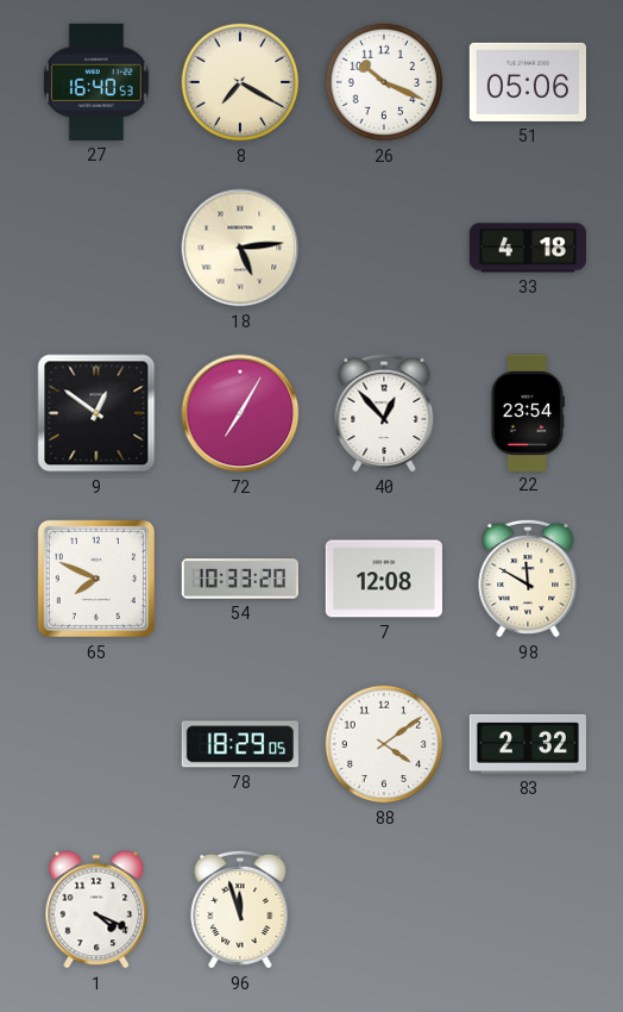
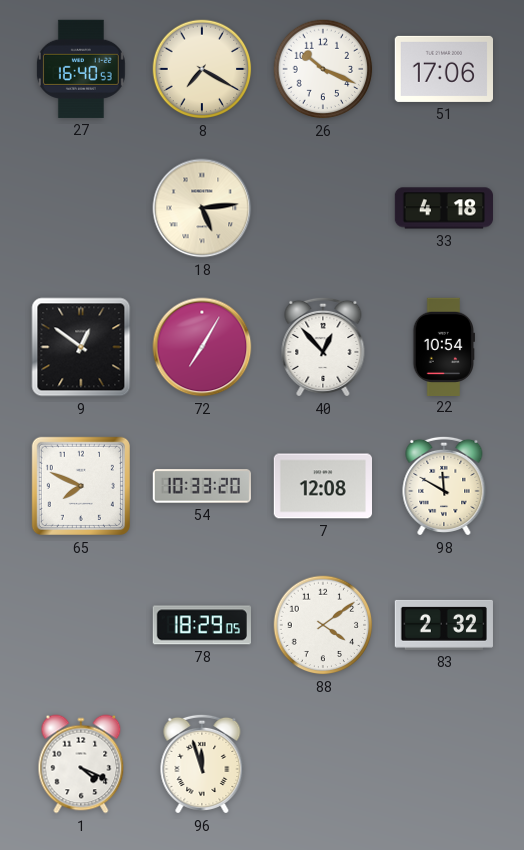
51: 05:06 -> 17:06
22: 23:54 -> 10:54
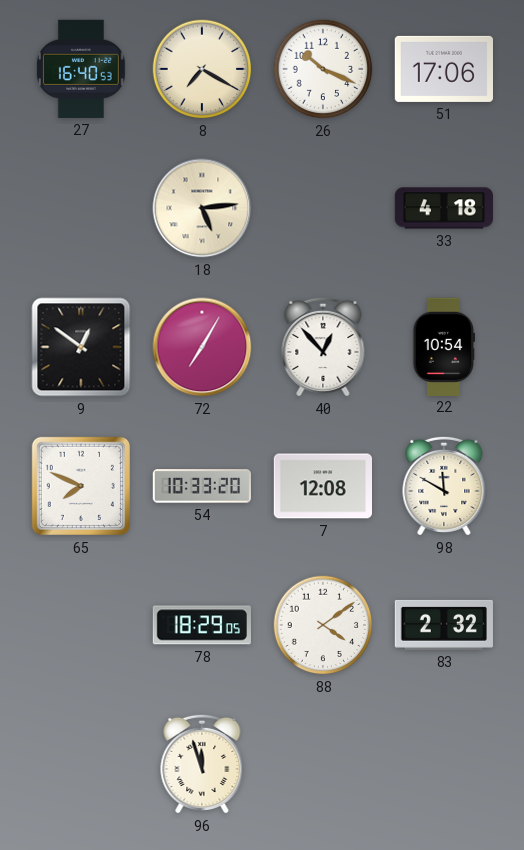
1: 4:19 -> none
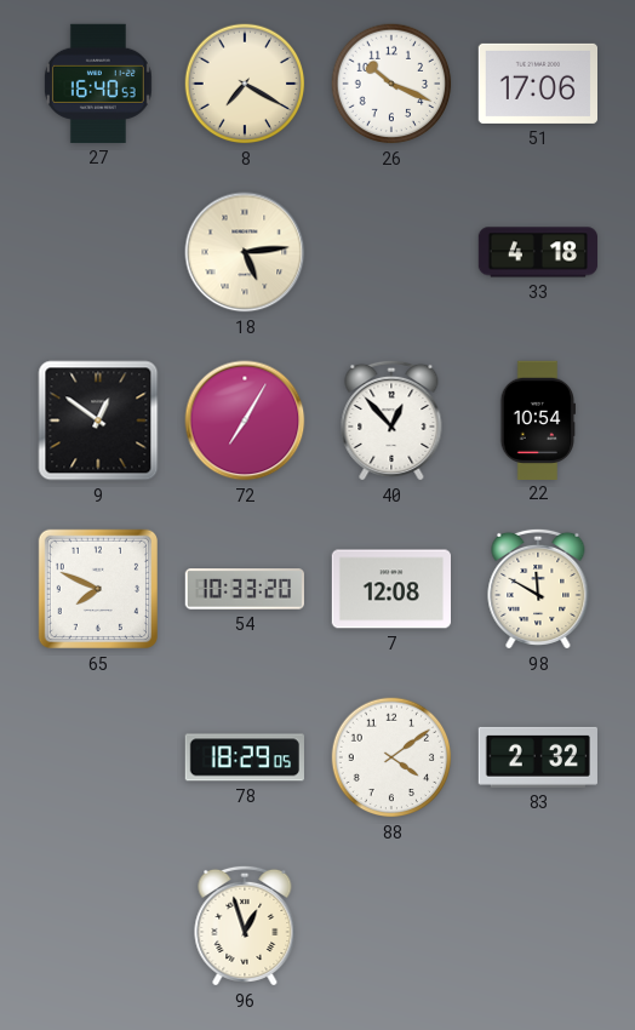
96: 11:57 -> 12:57
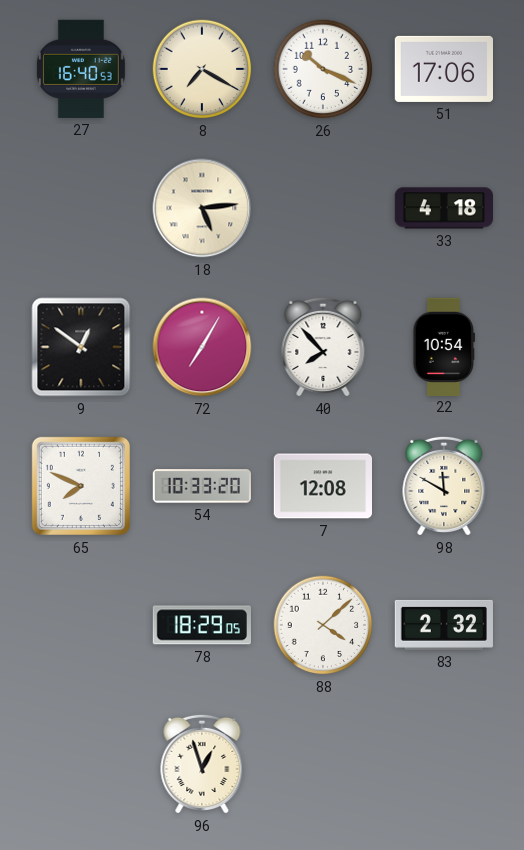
40: 12:53 -> 7:53
88: 4:09 -> 4:08
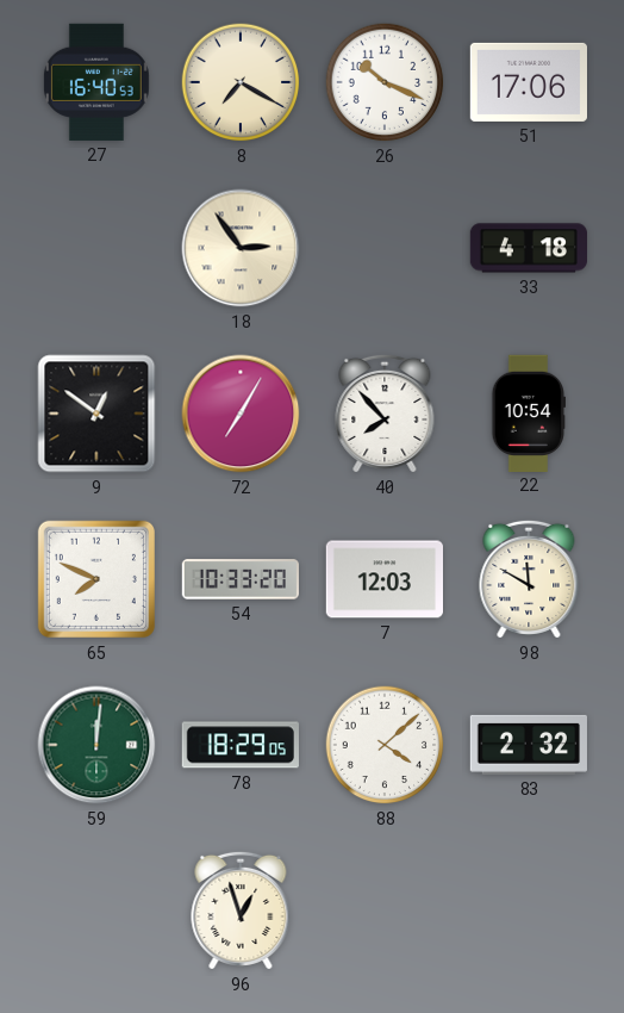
18: 5:14 -> 2:54
7: 12:08 -> 12:03
59: none -> 12:01
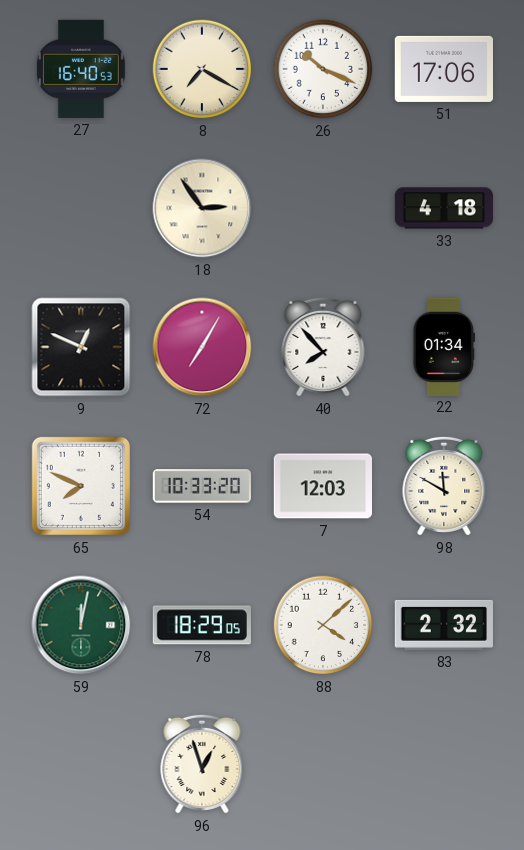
9: 12:51 -> 12:49
22: 10:54 -> 01:34
59: 12:01 -> 12:02
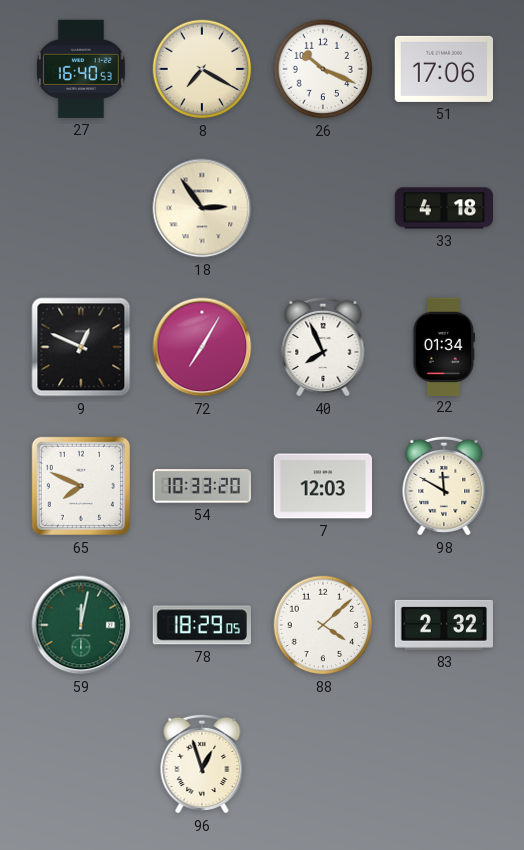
40: 7:53 -> 7:56
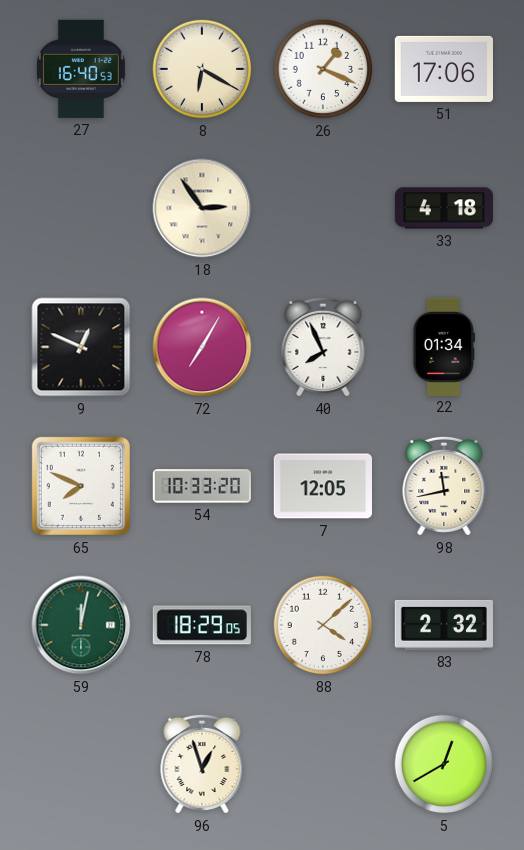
8: 7:20 -> 6:20
26: 10:19 -> 1:19
7: 12:03 -> 12:05
98: 11:50 -> 11:43
5: none -> 12:40
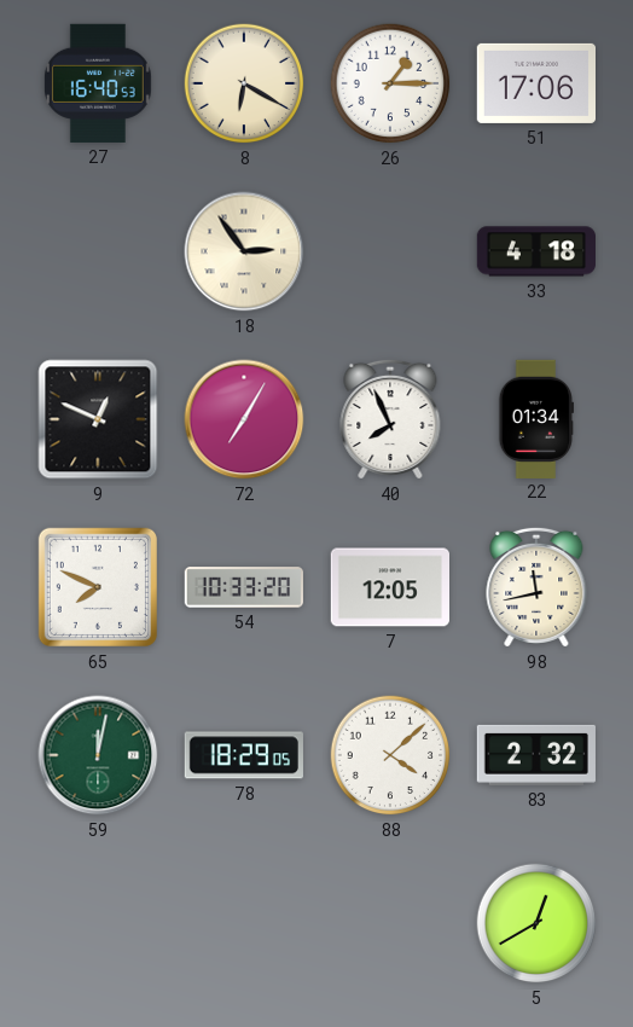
26: 1:19 -> 1:15
96: 12:57 -> none
